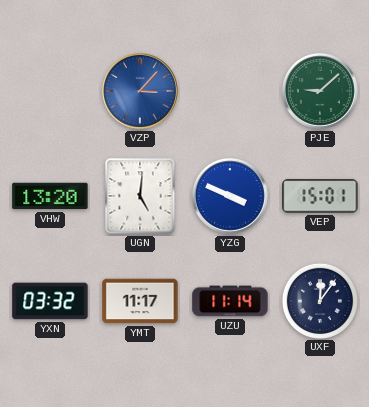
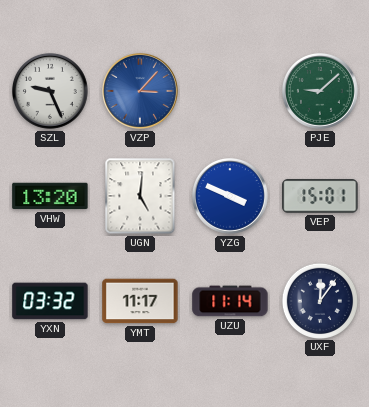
SZL: none -> 9:26
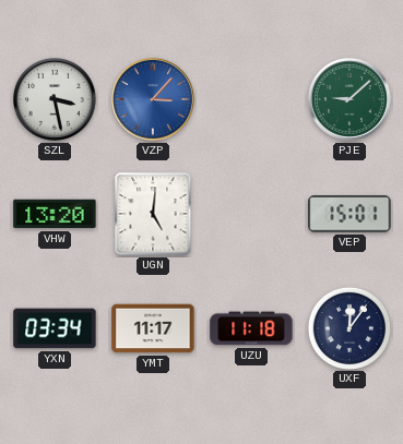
SZL: 9:26 -> 3:28
YZG: 3:49 -> none
YXN: 03:32 -> 03:34
UZU: 11:14 -> 11:18
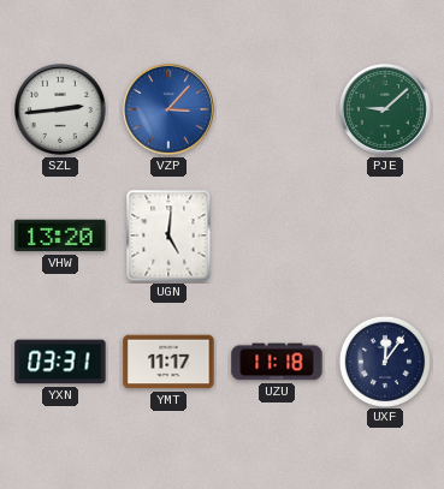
SZL: 3:28 -> 2:44
VEP: 15:01 -> none
YXN: 03:34 -> 03:31
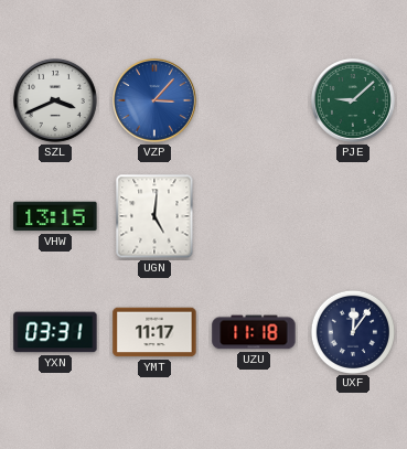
SZL: 2:44 -> 3:41
VHW: 13:20 -> 13:15
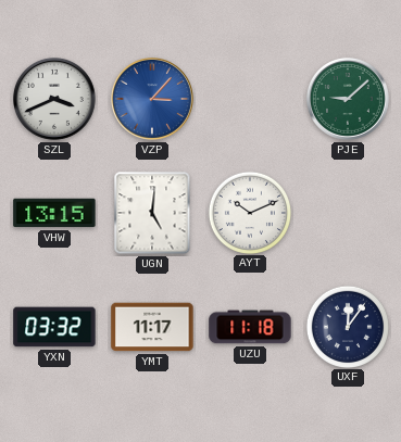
AYT: none -> 10:11
YXN: 03:31 -> 03:32
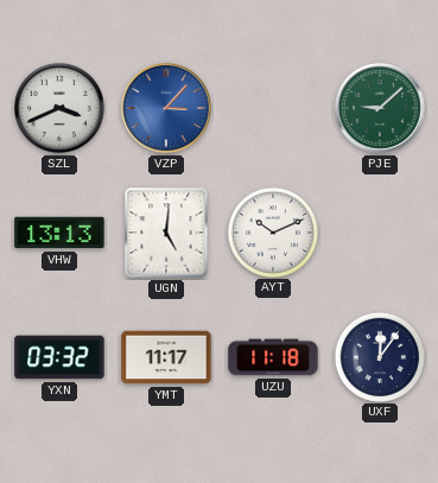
VHW: 13:15 -> 13:13
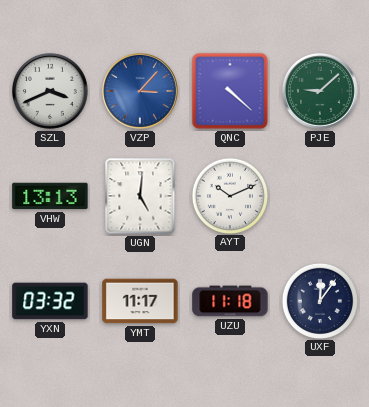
QNC: none -> 4:22
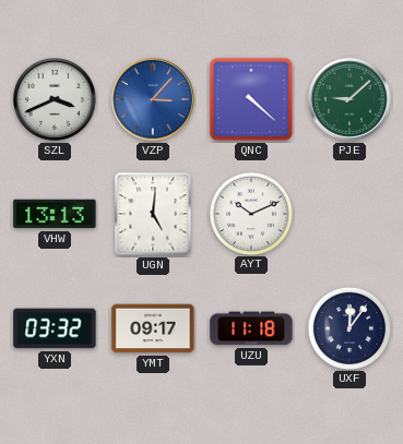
YMT: 11:17 -> 09:17
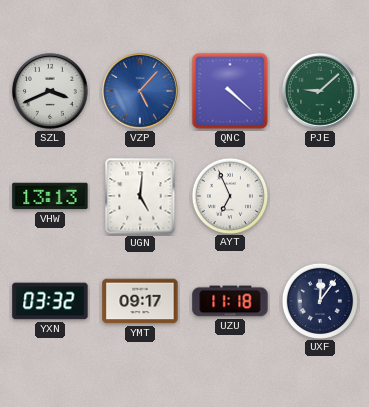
VZP: 3:07 -> 5:07
AYT: 10:11 -> 6:56
